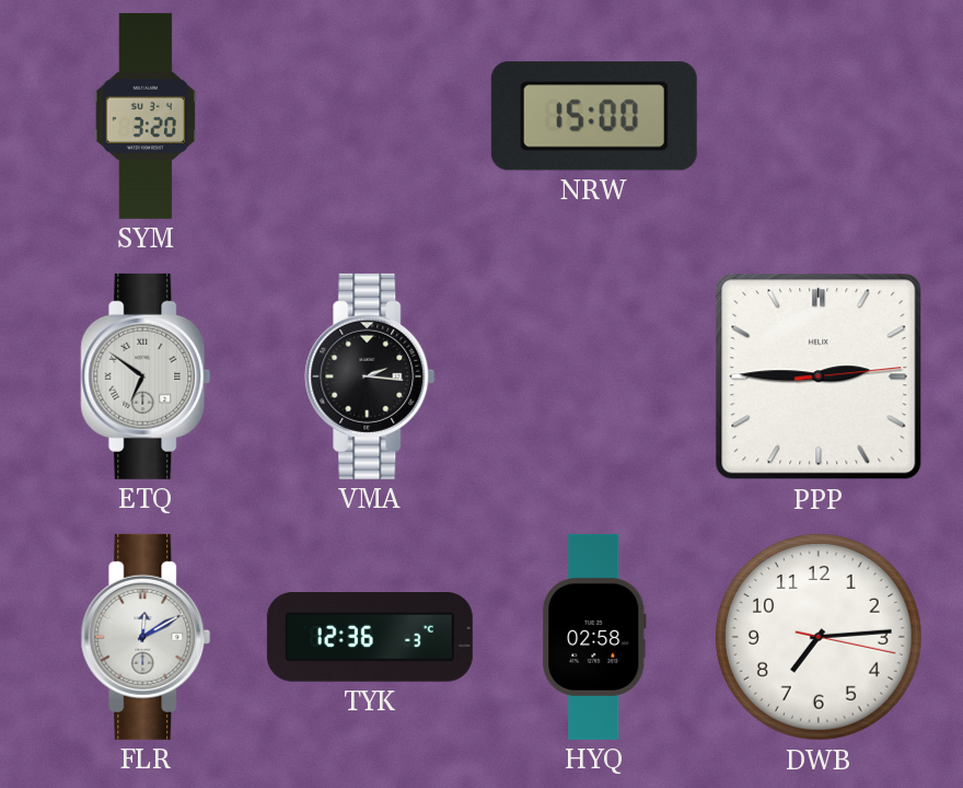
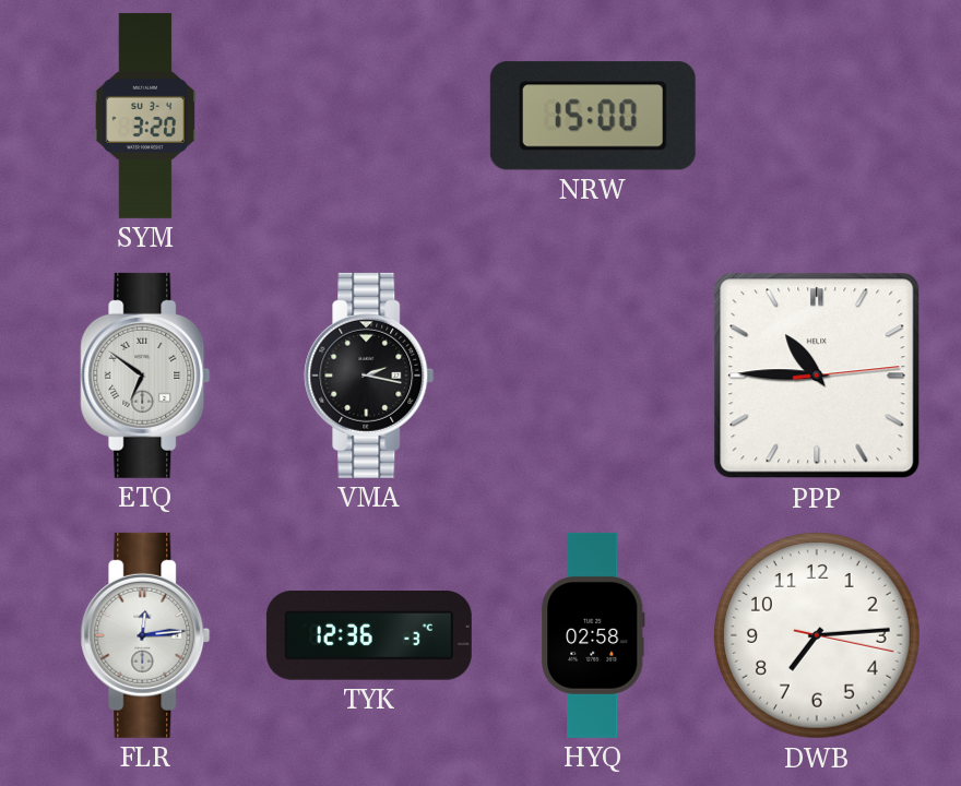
VMA: 2:16 -> 2:17
PPP: 2:45 -> 10:45
FLR: 12:10 -> 12:14
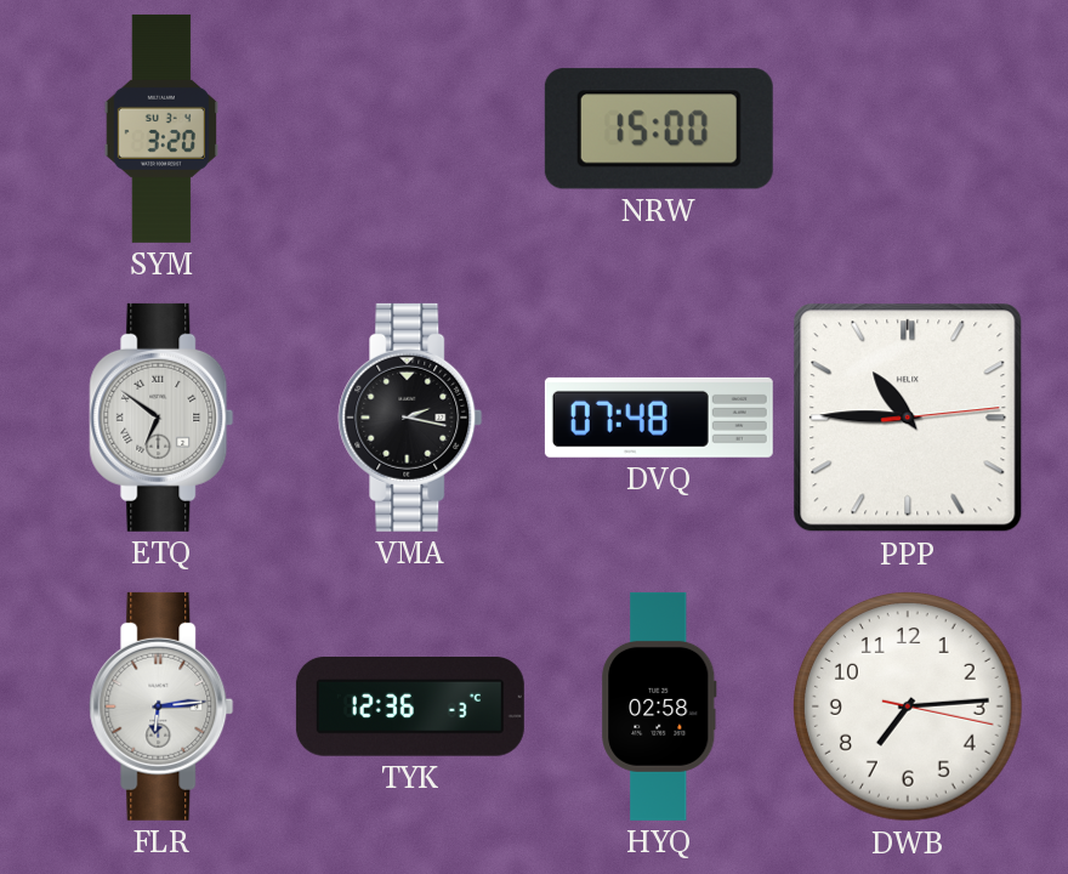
DVQ: none -> 07:48
FLR: 12:14 -> 6:14
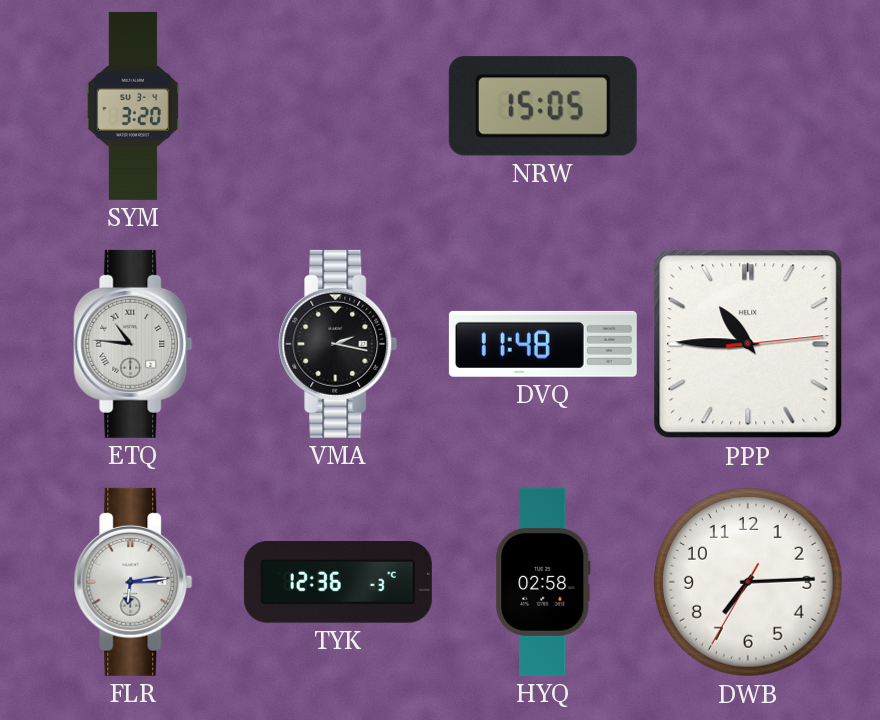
NRW: 15:00 -> 15:05
ETQ: 6:51 -> 10:46
DVQ: 07:48 -> 11:48
DWB: 7:14:17 -> 7:14:35
